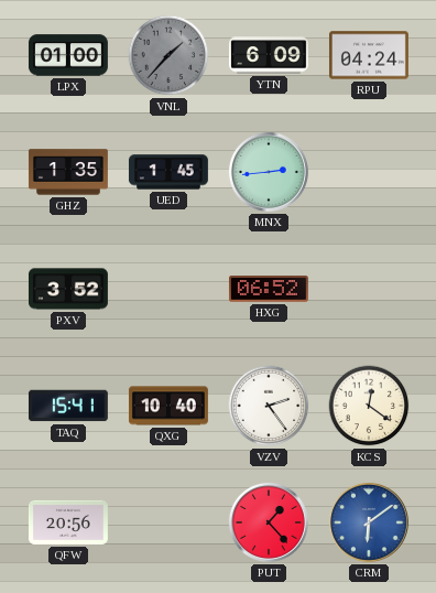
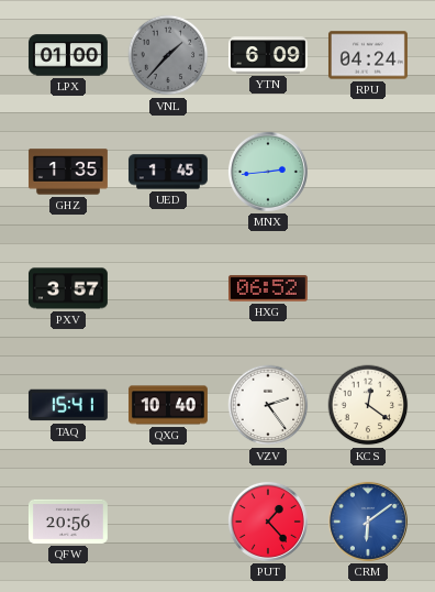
PXV: 3:52 -> 3:57
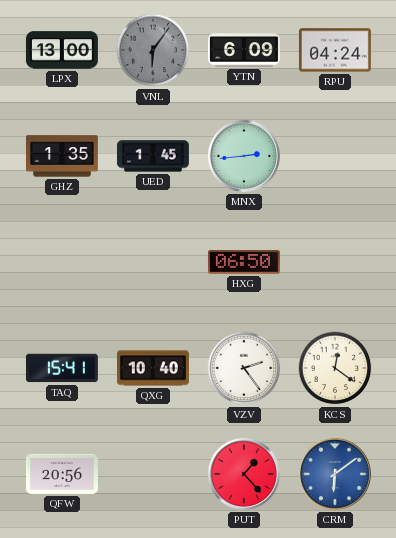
LPX: 01:00 -> 13:00
VNL: 1:37 -> 6:06
PXV: 3:57 -> none
HXG: 06:52 -> 06:50
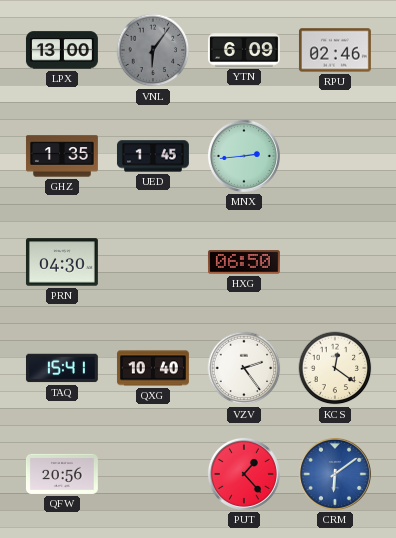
RPU: 04:24 -> 02:46
PRN: none -> 04:30
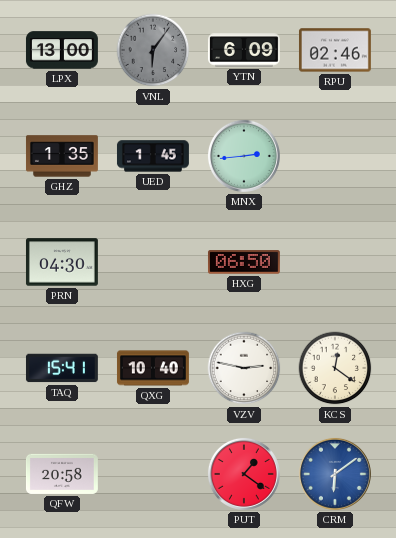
VZV: 2:24 -> 2:47
QFW: 20:56 -> 20:58
PUT: 1:23 -> 1:21
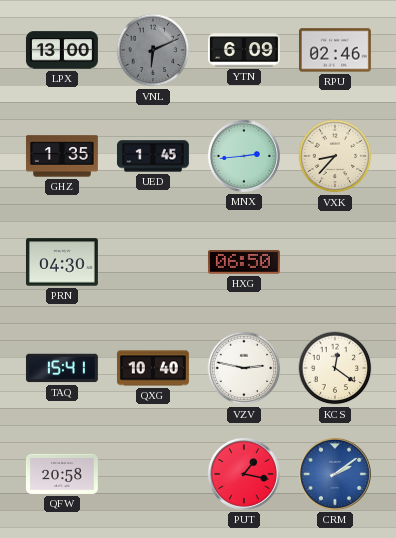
VNL: 6:06 -> 6:11
VXK: none -> 8:37
PUT: 1:21 -> 1:17
CRM: 6:09 -> 2:09
